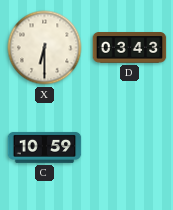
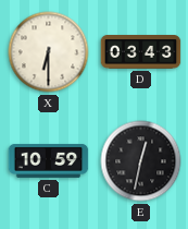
E: none -> 12:32
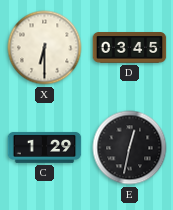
D: 03:43 -> 03:45
C: 10:59 -> 1:29
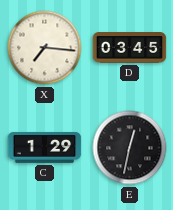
X: 6:30 -> 7:16
